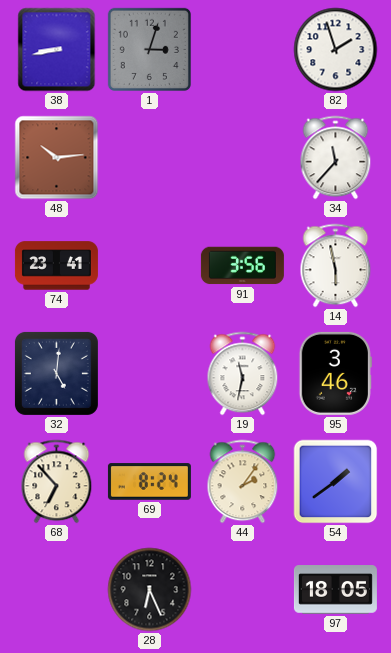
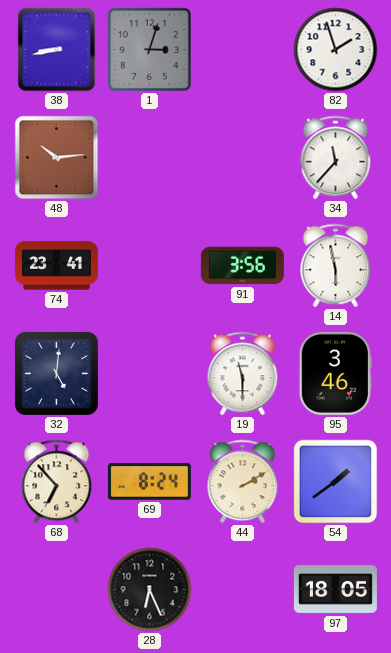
19: 11:32 -> 11:30
44: 2:06 -> 2:10
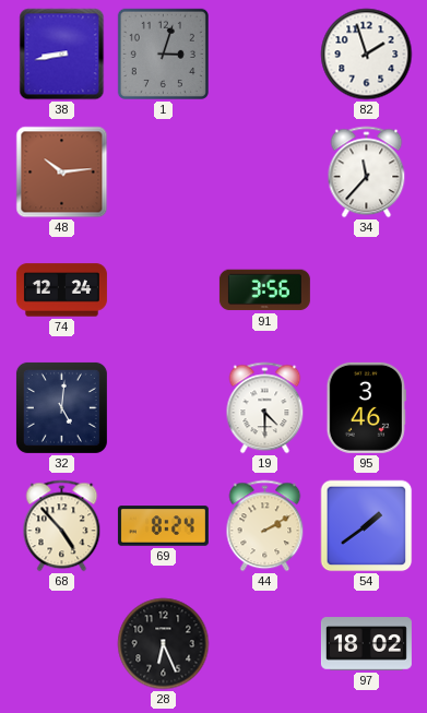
74: 23:41 -> 12:24
14: 5:58 -> none
19: 11:30 -> 4:30
68: 6:53 -> 4:53
97: 18:05 -> 18:02
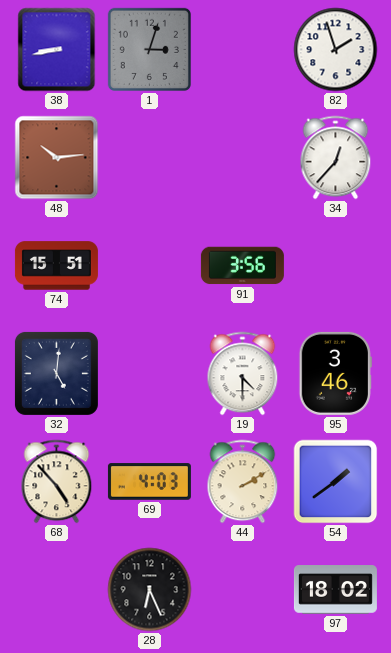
34: 11:37 -> 12:37
74: 12:24 -> 15:51
69: 8:24 -> 4:03
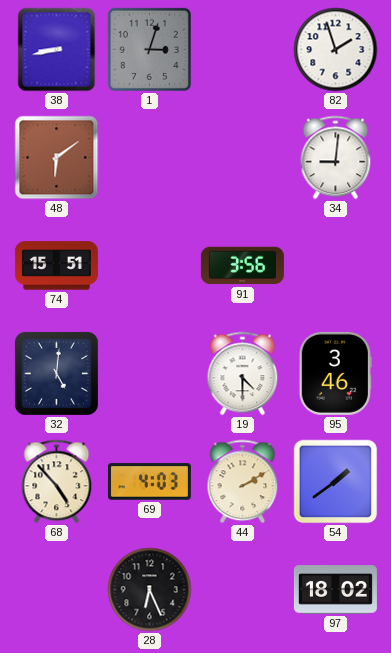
48: 10:14 -> 6:09
34: 12:37 -> 9:01
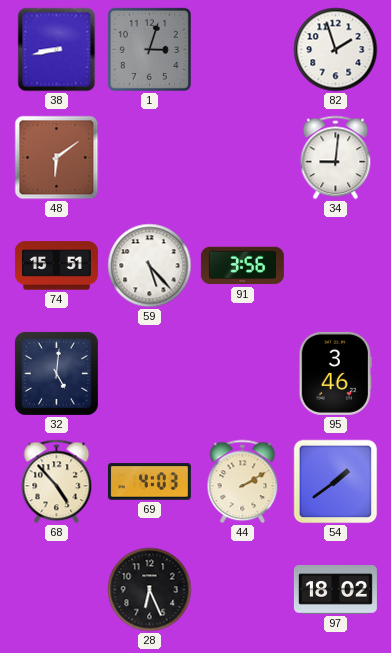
59: none -> 5:23
19: 4:30 -> none
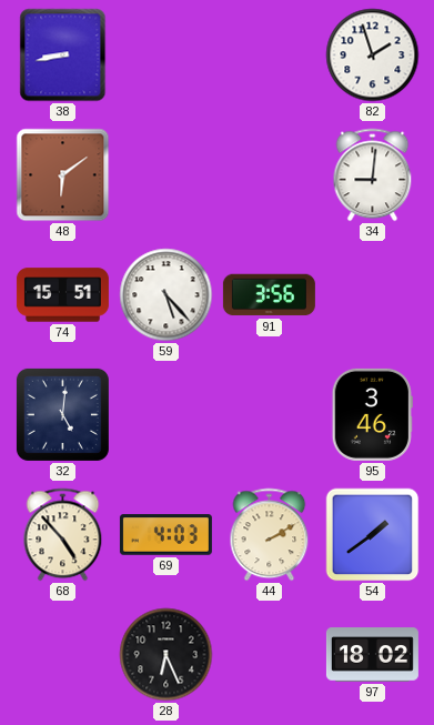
1: 3:03 -> none
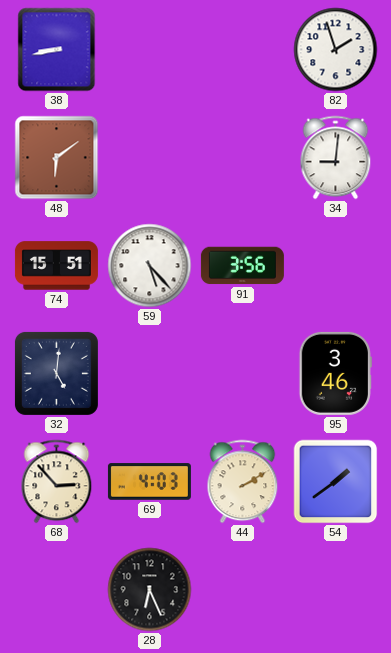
68: 4:53 -> 2:53
97: 18:02 -> none
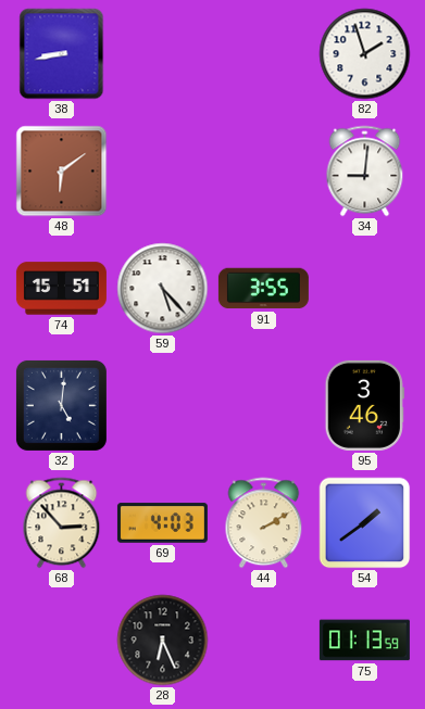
91: 3:56 -> 3:55
75: none -> 01:13
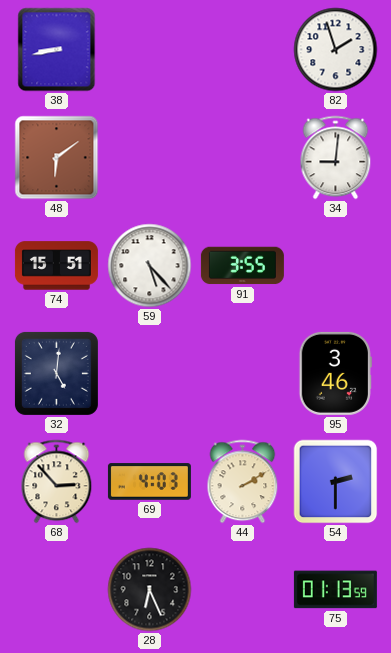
54: 1:39 -> 2:30
